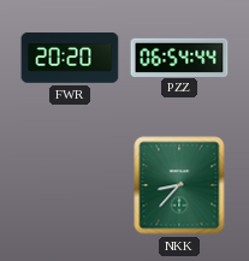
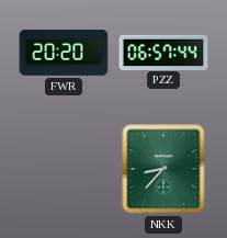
PZZ: 06:54 -> 06:57
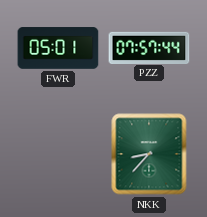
FWR: 20:20 -> 05:01
PZZ: 06:57 -> 07:57
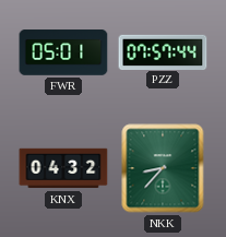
KNX: none -> 04:32
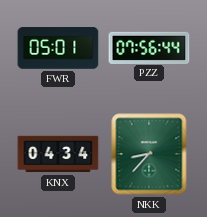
PZZ: 07:57 -> 07:56
KNX: 04:32 -> 04:34
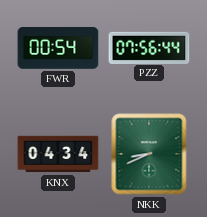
FWR: 05:01 -> 00:54
NKK: 8:37 -> 8:41
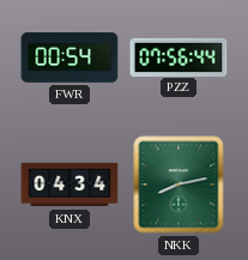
NKK: 8:41 -> 8:13
